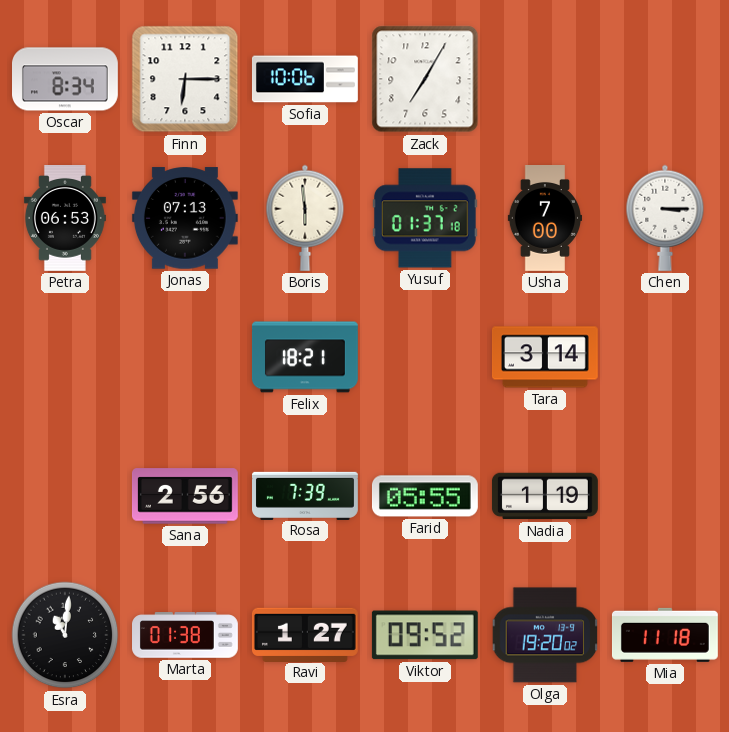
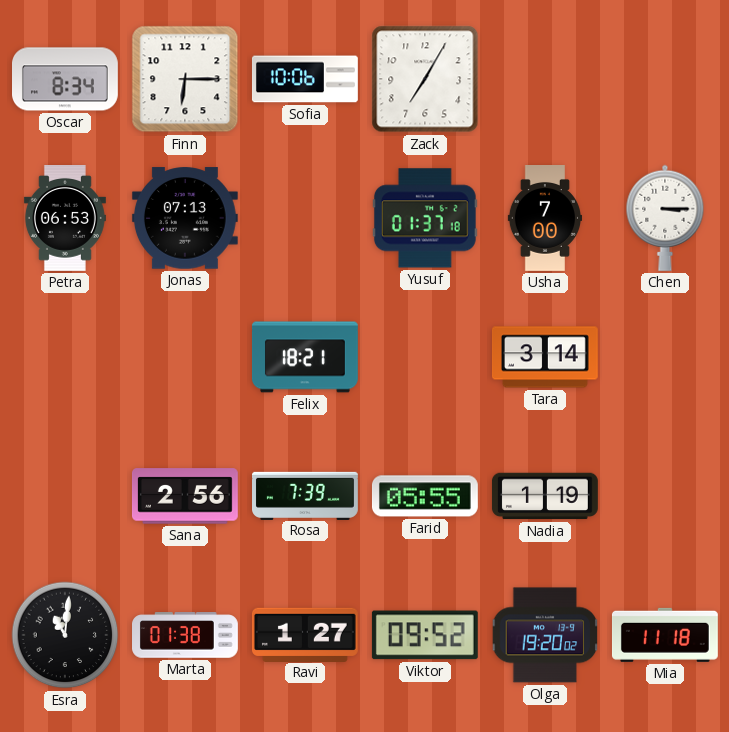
Boris: 5:59 -> none
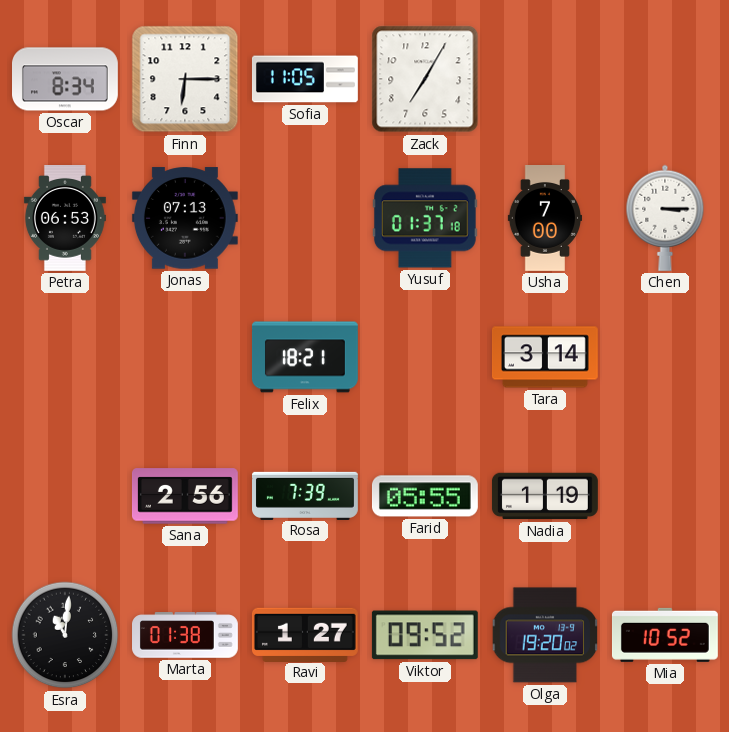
Sofia: 10:06 -> 11:05
Mia: 11:18 -> 10:52
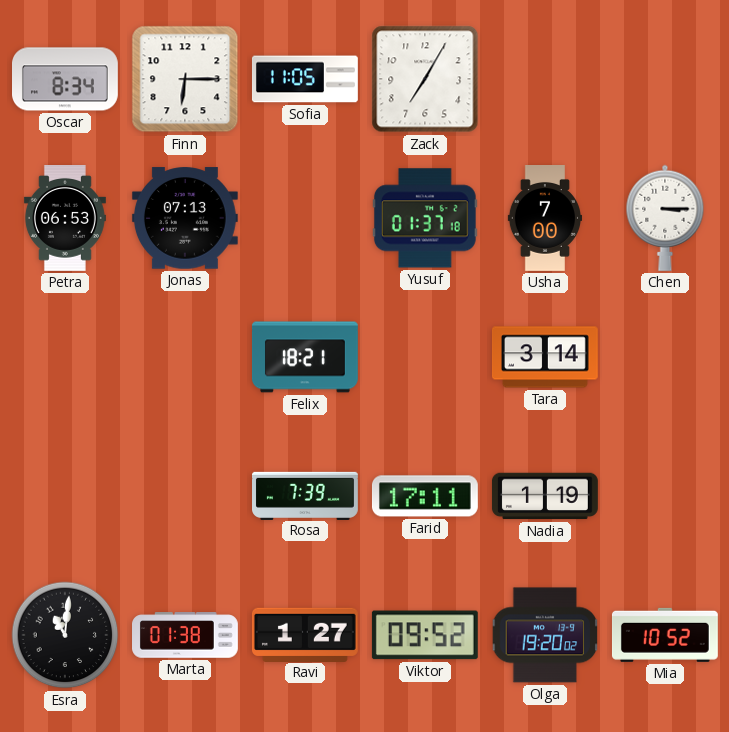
Sana: 2:56 -> none
Farid: 05:55 -> 17:11
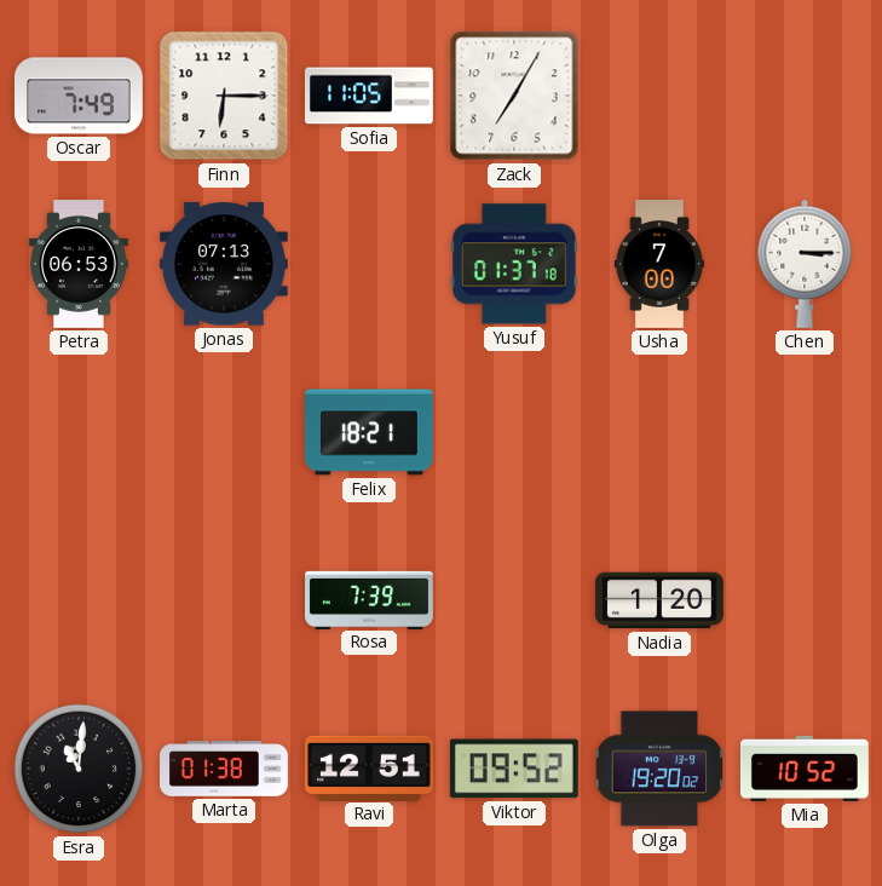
Oscar: 8:34 -> 7:49
Tara: 3:14 -> none
Farid: 17:11 -> none
Nadia: 1:19 -> 1:20
Ravi: 1:27 -> 12:51
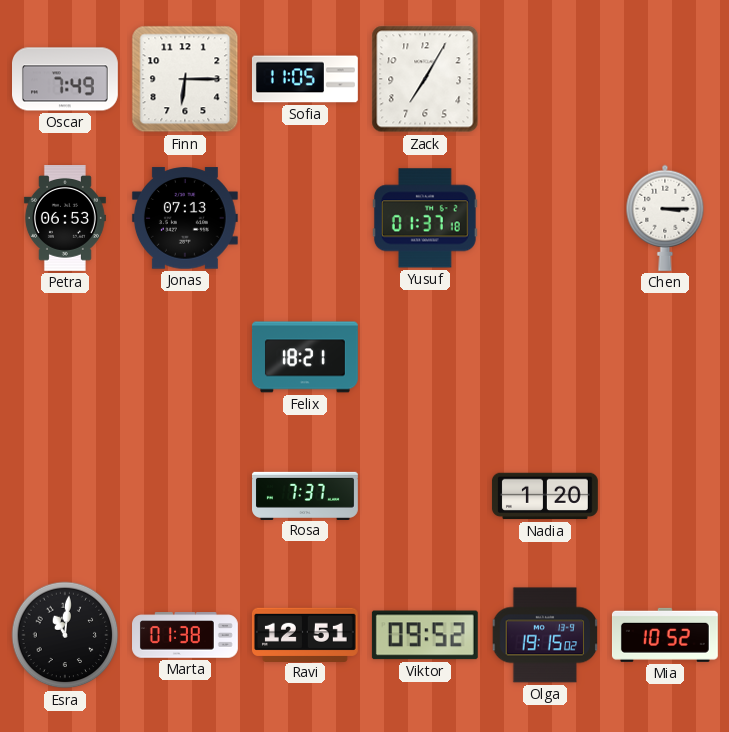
Usha: 7:00 -> none
Rosa: 7:39 -> 7:37
Olga: 19:20 -> 19:15
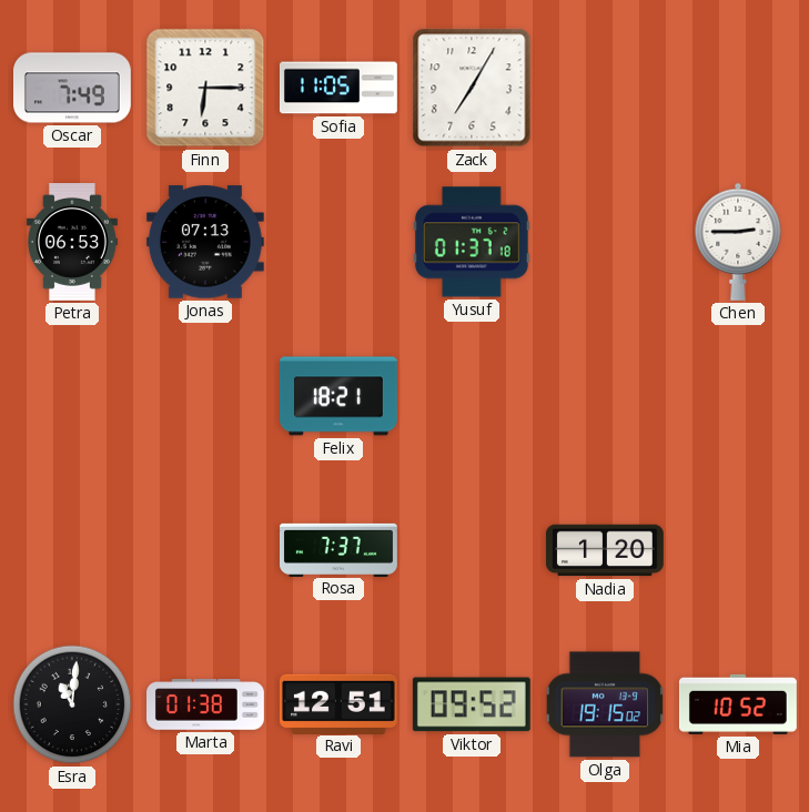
Chen: 3:15 -> 2:45
